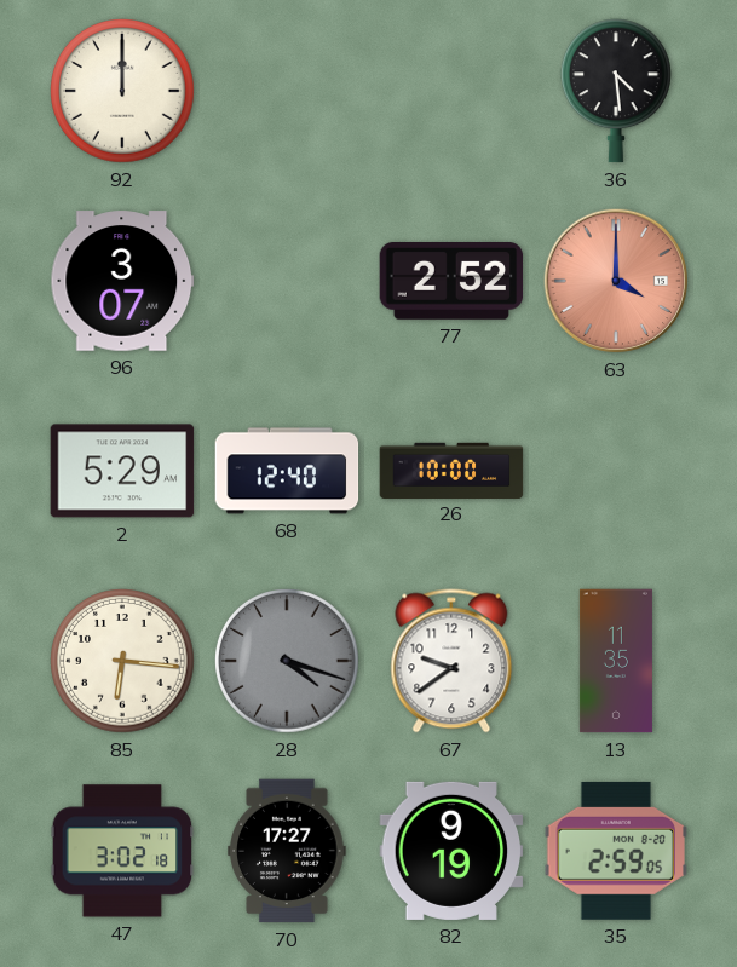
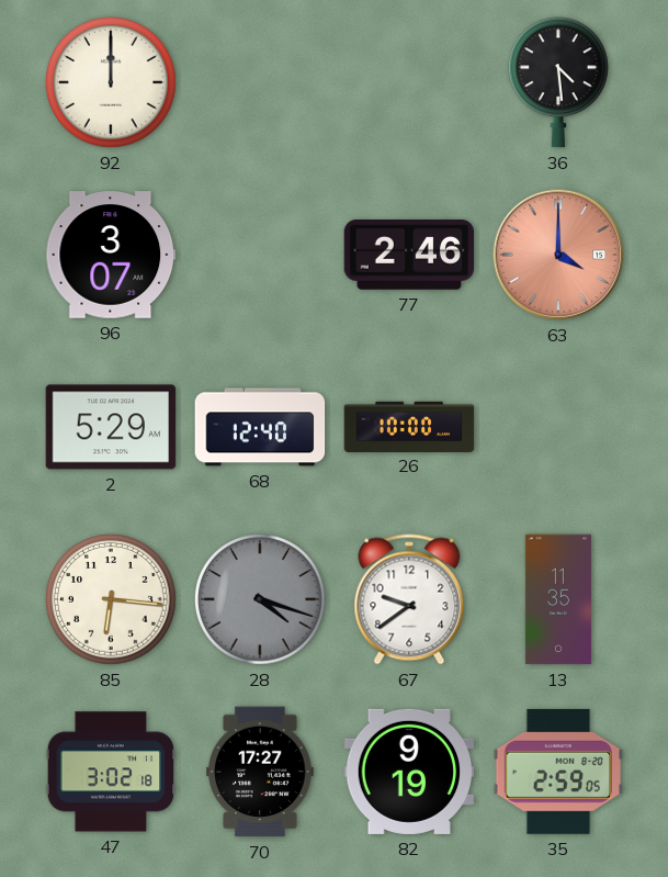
77: 2:52 -> 2:46
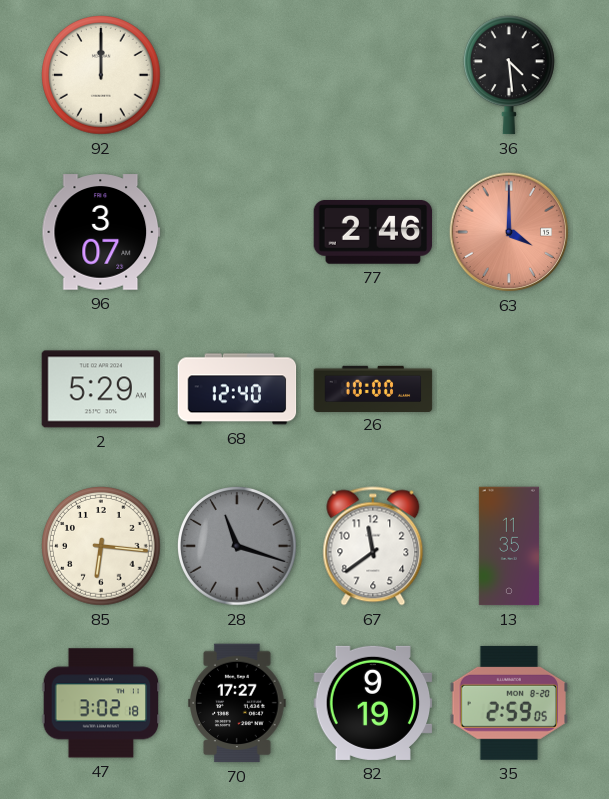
28: 4:18 -> 11:18
67: 9:39 -> 11:39
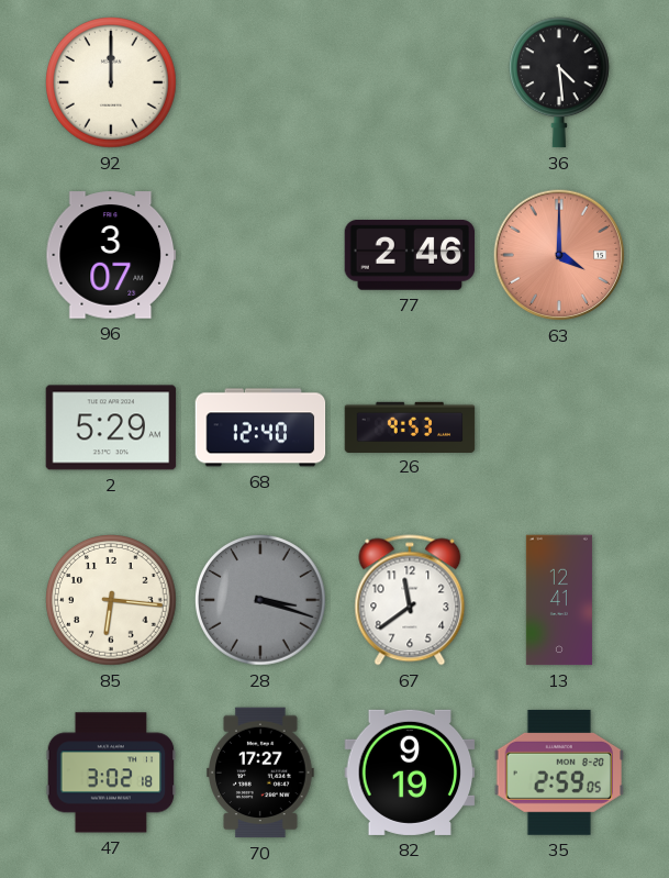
26: 10:00 -> 9:53
28: 11:18 -> 3:18
13: 11:35 -> 12:41
